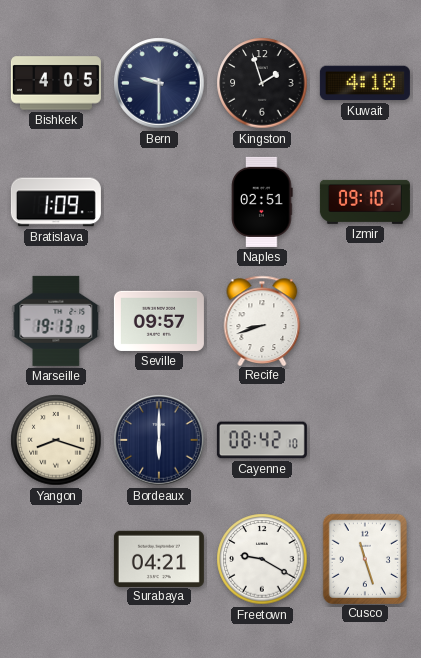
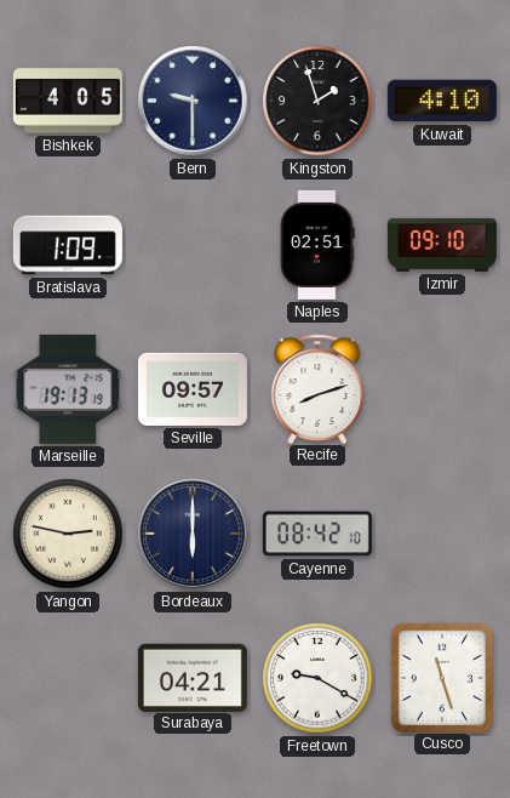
Recife: 8:42 -> 8:12
Yangon: 8:18 -> 2:47
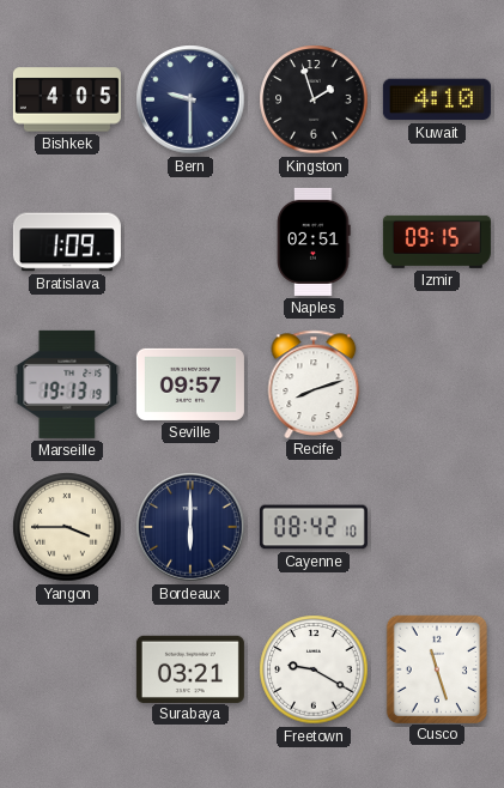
Izmir: 09:10 -> 09:15
Yangon: 2:47 -> 3:45
Surabaya: 04:21 -> 03:21
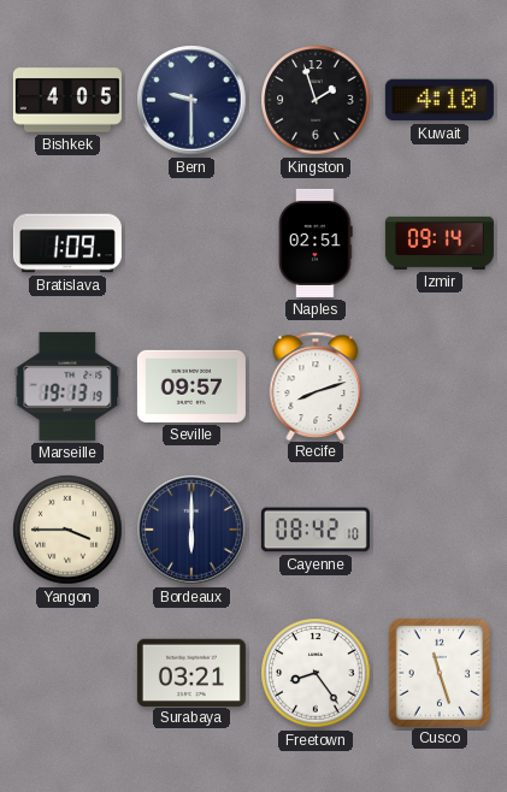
Izmir: 09:15 -> 09:14
Freetown: 9:20 -> 8:24
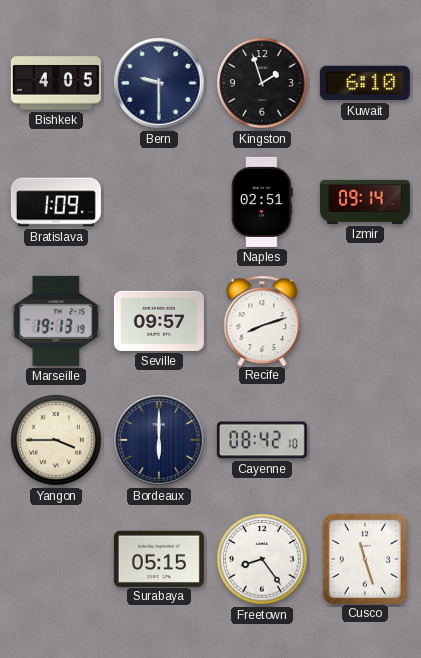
Kuwait: 4:10 -> 6:10
Surabaya: 03:21 -> 05:15
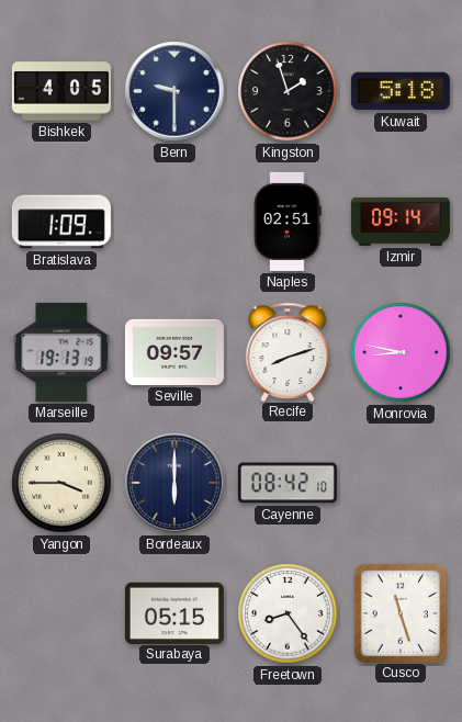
Kuwait: 6:10 -> 5:18
Monrovia: none -> 8:47
